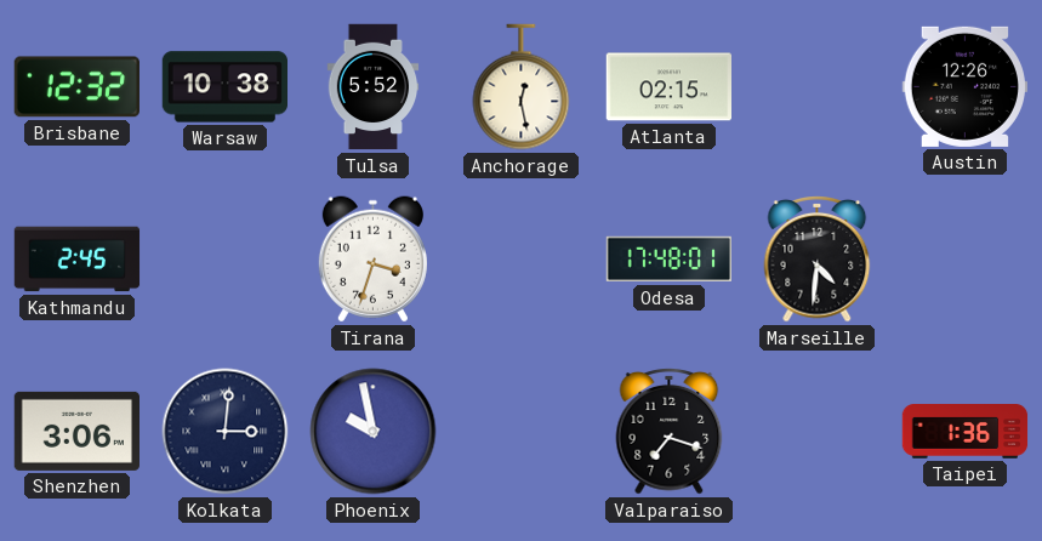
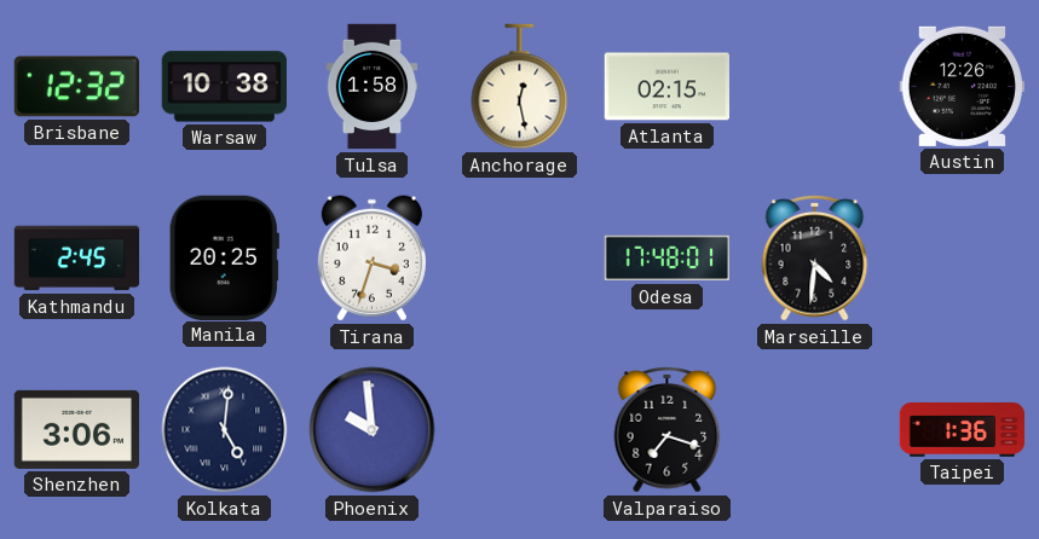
Tulsa: 5:52 -> 1:58
Manila: none -> 20:25
Kolkata: 3:01 -> 5:01
Phoenix: 9:58 -> 9:59
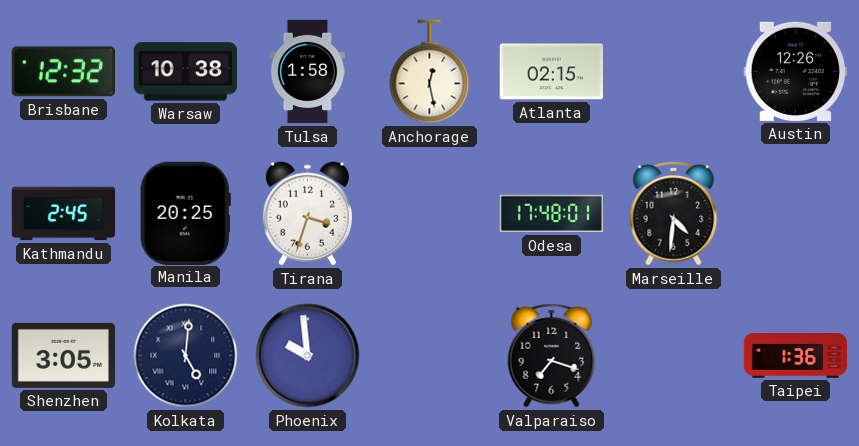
Shenzhen: 3:06 -> 3:05
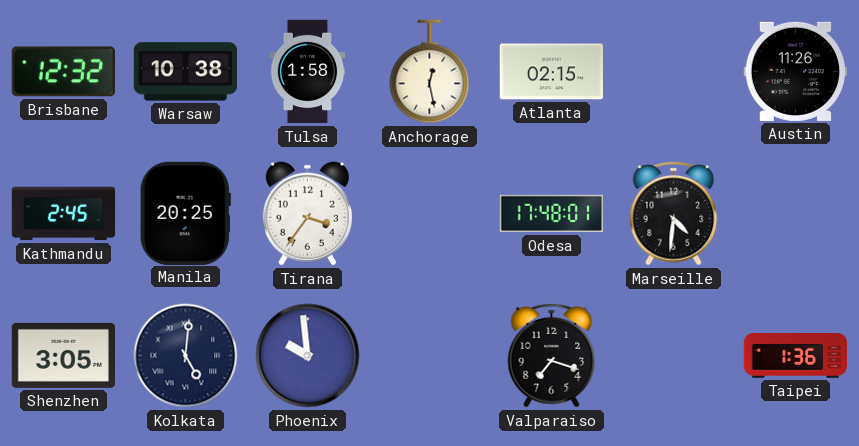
Austin: 12:26 -> 11:26
Tirana: 3:33 -> 3:36
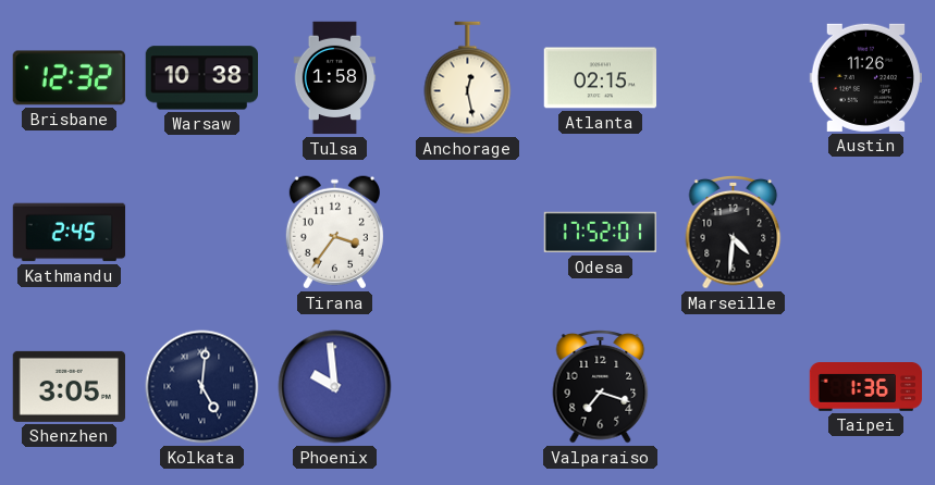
Manila: 20:25 -> none
Odesa: 17:48 -> 17:52
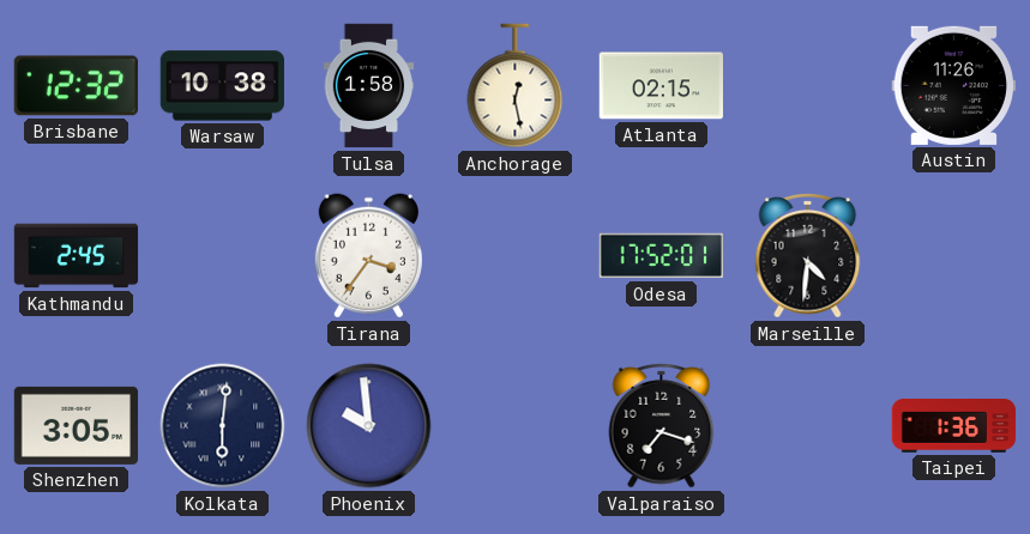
Kolkata: 5:01 -> 6:01
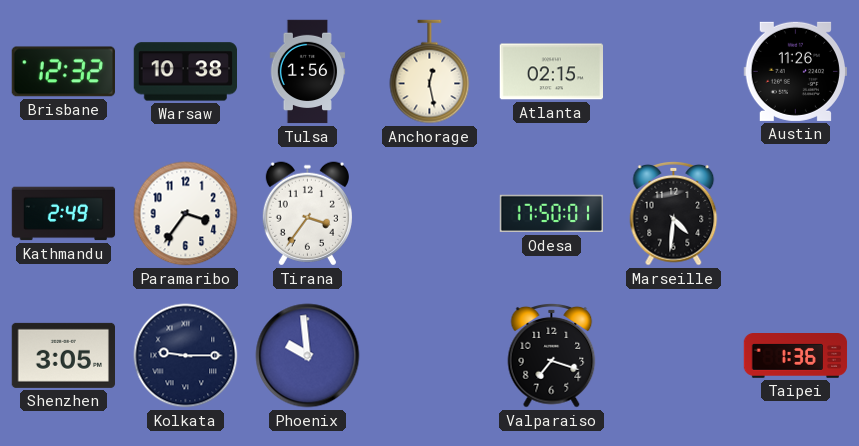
Tulsa: 1:58 -> 1:56
Kathmandu: 2:45 -> 2:49
Paramaribo: none -> 3:36
Odesa: 17:52 -> 17:50
Kolkata: 6:01 -> 9:15
